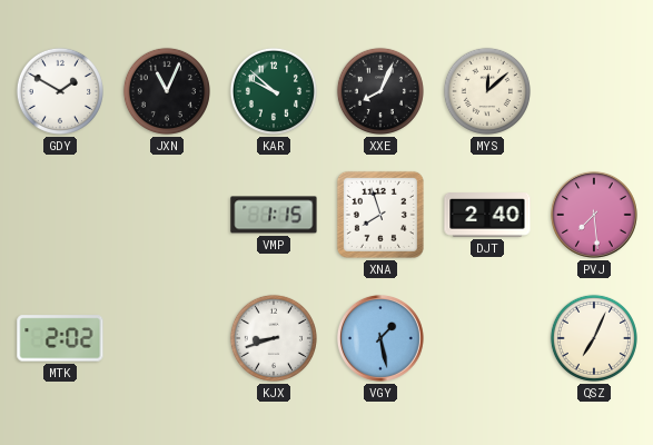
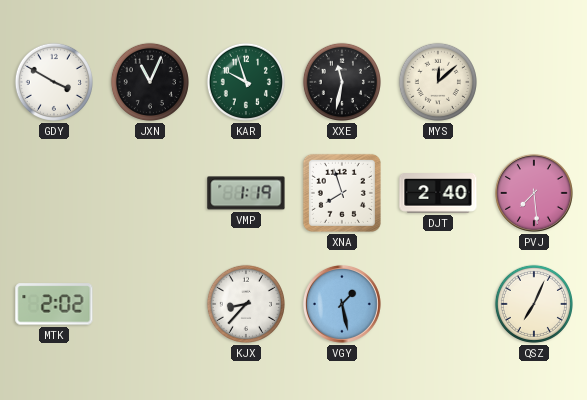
GDY: 1:50 -> 3:50
KAR: 9:52 -> 9:57
XXE: 8:04 -> 11:32
VMP: 1:15 -> 1:19
KJX: 8:42 -> 8:37
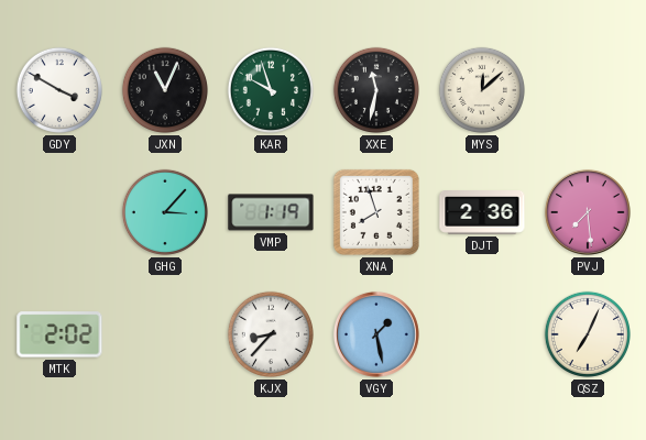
GHG: none -> 3:07
DJT: 2:40 -> 2:36
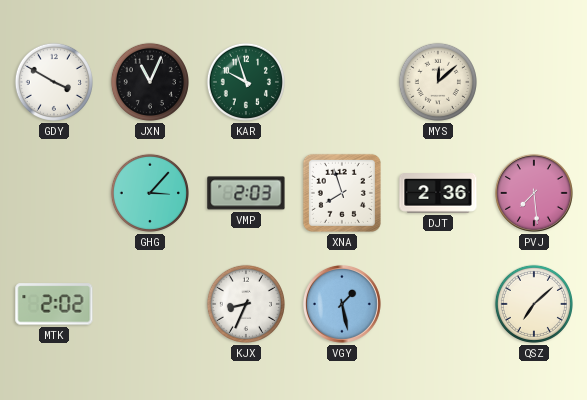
XXE: 11:32 -> none
VMP: 1:19 -> 2:03
KJX: 8:37 -> 8:34
QSZ: 7:04 -> 7:08
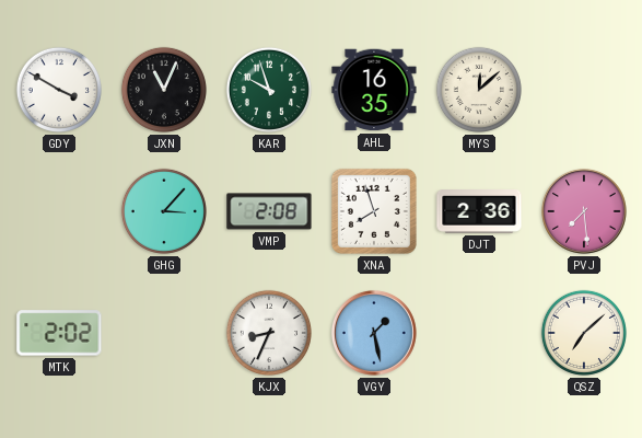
AHL: none -> 16:35
VMP: 2:03 -> 2:08
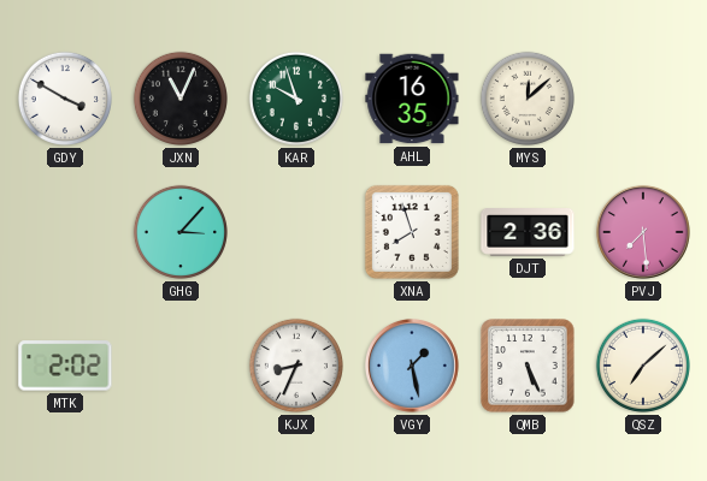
VMP: 2:08 -> none
QMB: none -> 5:26
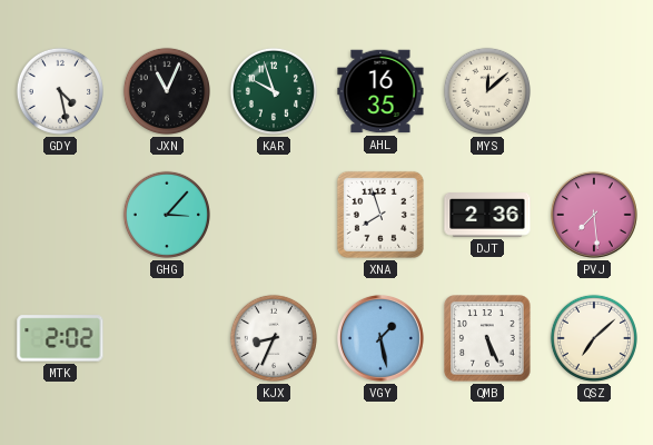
GDY: 3:50 -> 4:28
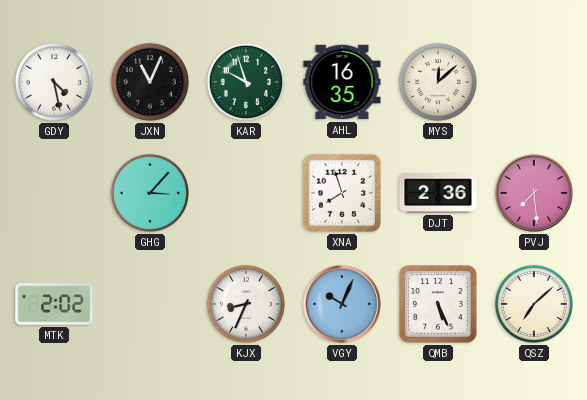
VGY: 1:28 -> 10:04
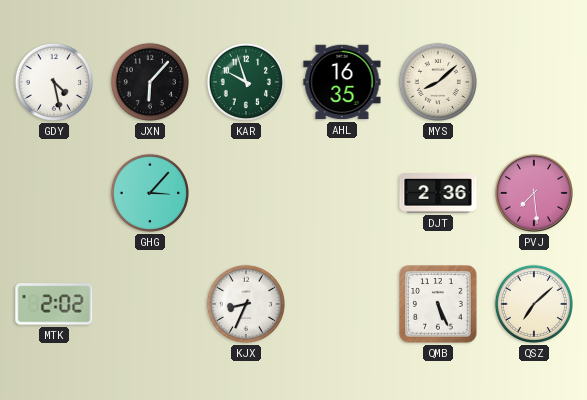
JXN: 11:04 -> 6:07
MYS: 12:08 -> 8:08
XNA: 7:57 -> none
VGY: 10:04 -> none
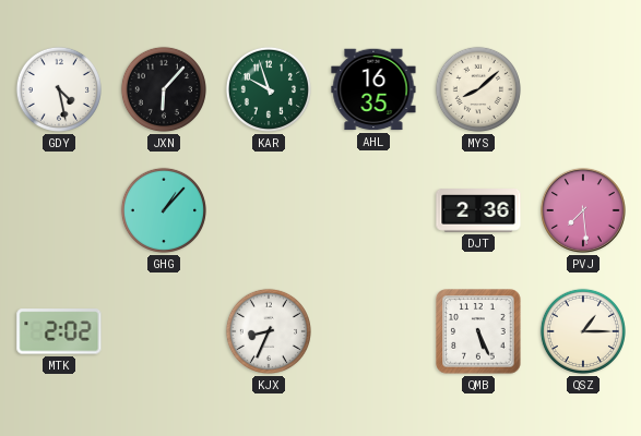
GHG: 3:07 -> 1:07
QSZ: 7:08 -> 1:15
